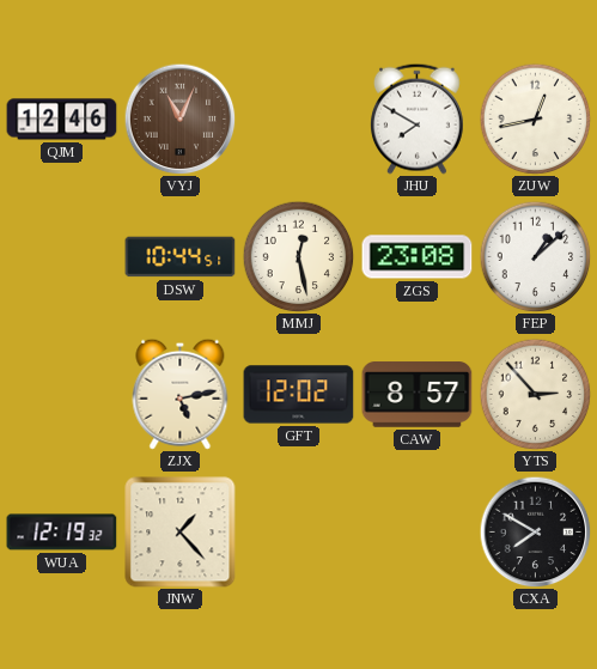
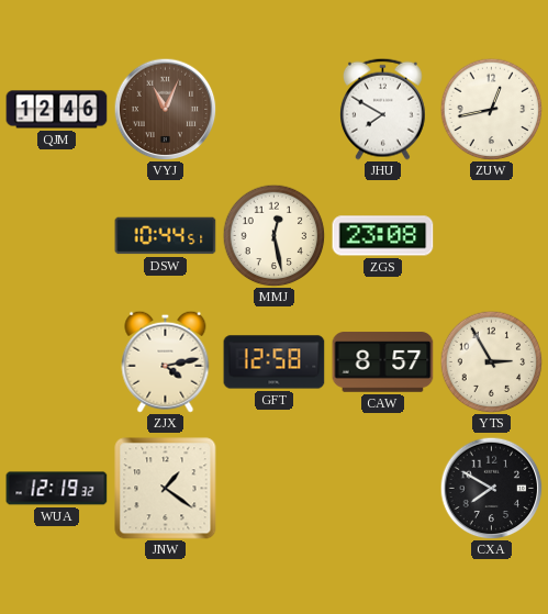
FEP: 1:08 -> none
ZJX: 5:13 -> 4:13
GFT: 12:02 -> 12:58
YTS: 2:53 -> 2:55
JNW: 1:23 -> 1:21
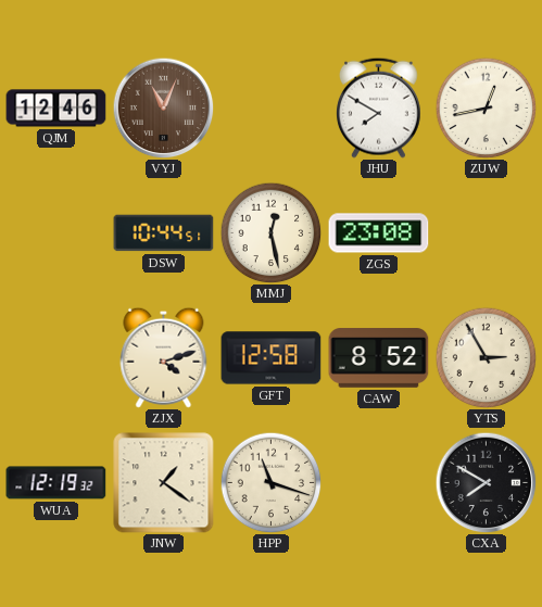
ZJX: 4:13 -> 4:12
CAW: 8:57 -> 8:52
HPP: none -> 11:18
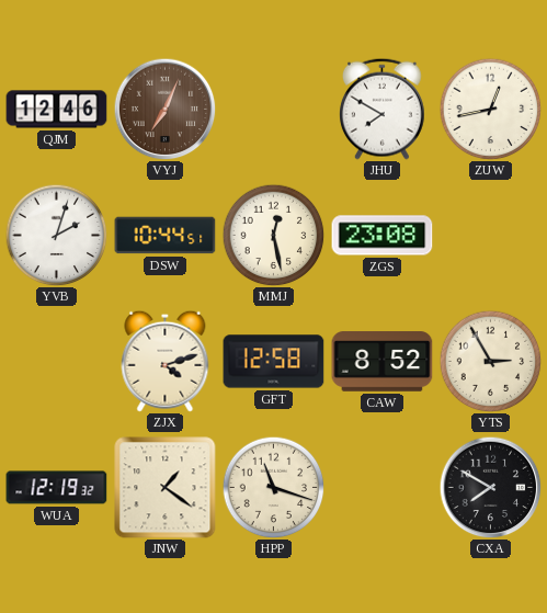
VYJ: 11:04 -> 7:04
YVB: none -> 2:03
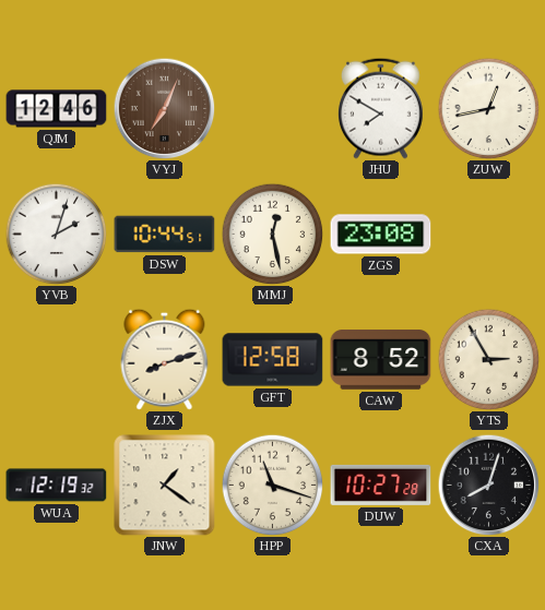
ZJX: 4:12 -> 8:12
DUW: none -> 10:27
CXA: 7:50 -> 8:03
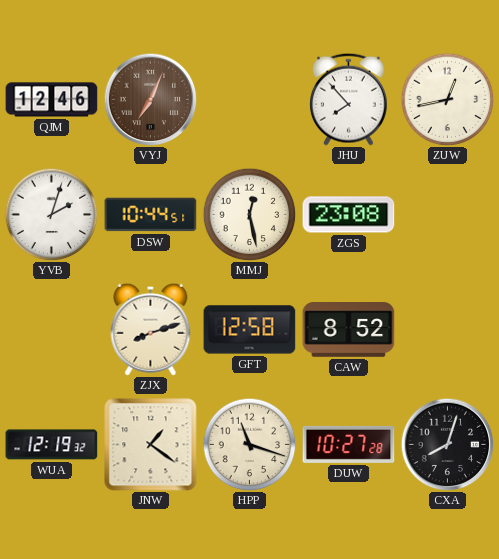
JHU: 7:50 -> 7:53
YTS: 2:55 -> none
